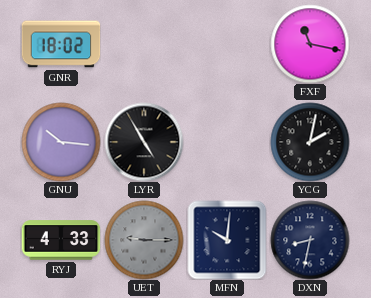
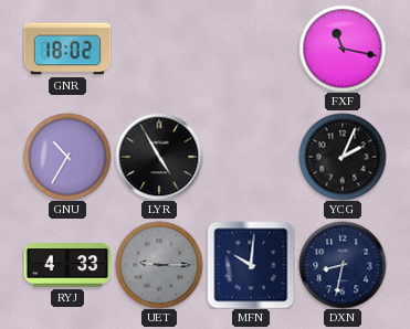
GNU: 10:16 -> 10:35
YCG: 2:02 -> 2:04
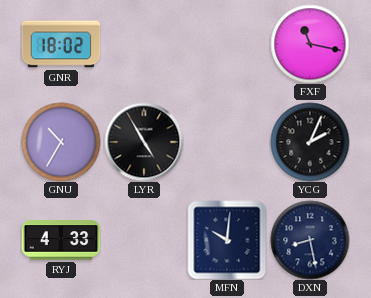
UET: 9:15 -> none
DXN: 8:32 -> 8:28
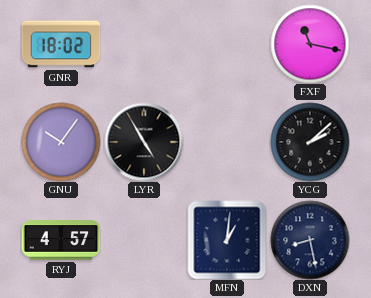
GNU: 10:35 -> 10:06
YCG: 2:04 -> 2:08
RYJ: 4:33 -> 4:57
MFN: 10:01 -> 1:01
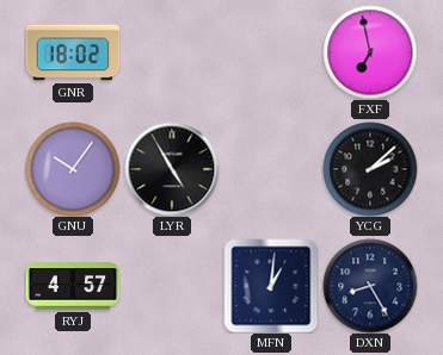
FXF: 11:17 -> 6:58
DXN: 8:28 -> 8:25
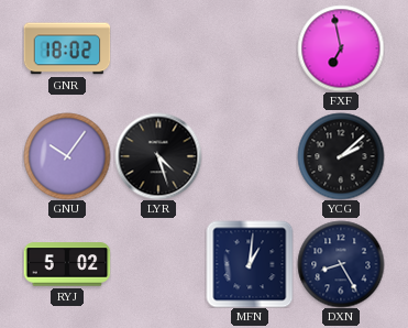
LYR: 4:55 -> 4:27
RYJ: 4:57 -> 5:02
